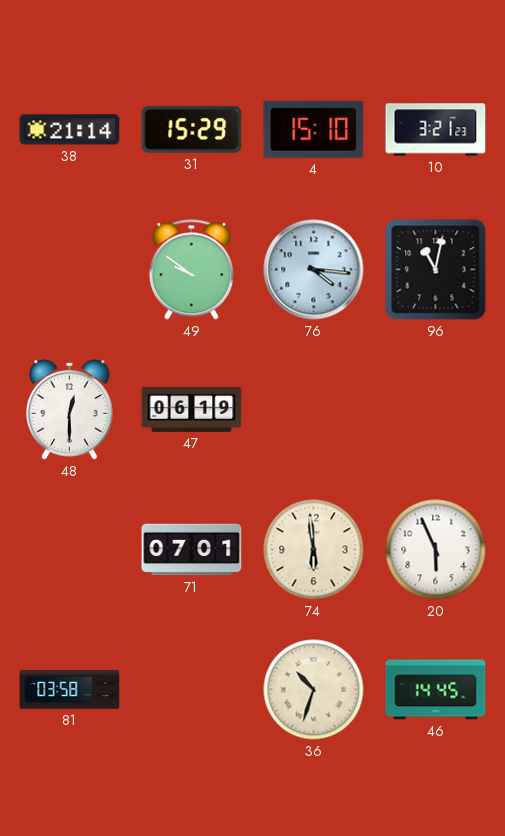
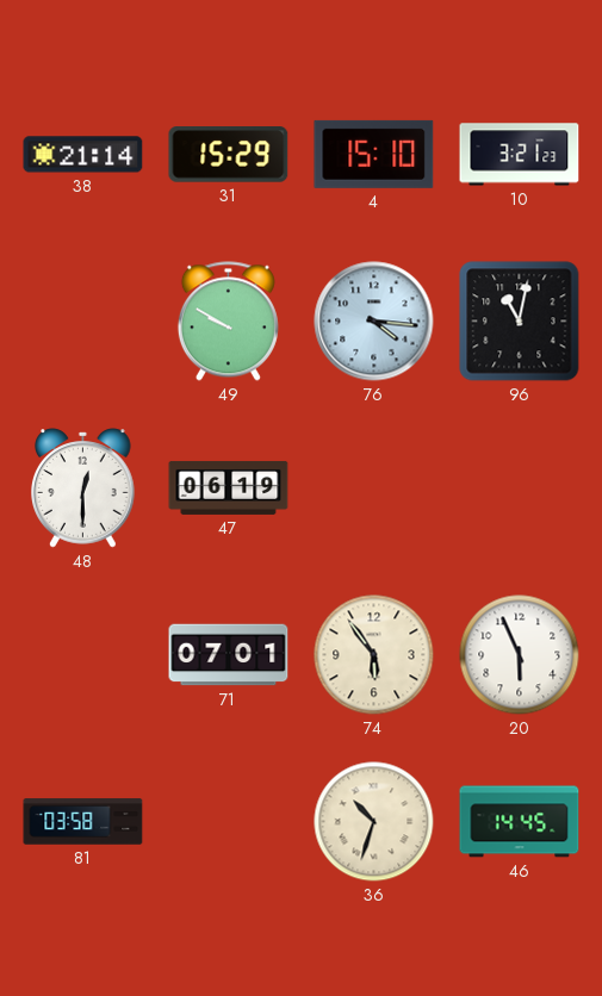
49: 9:51 -> 9:50
74: 5:59 -> 5:54
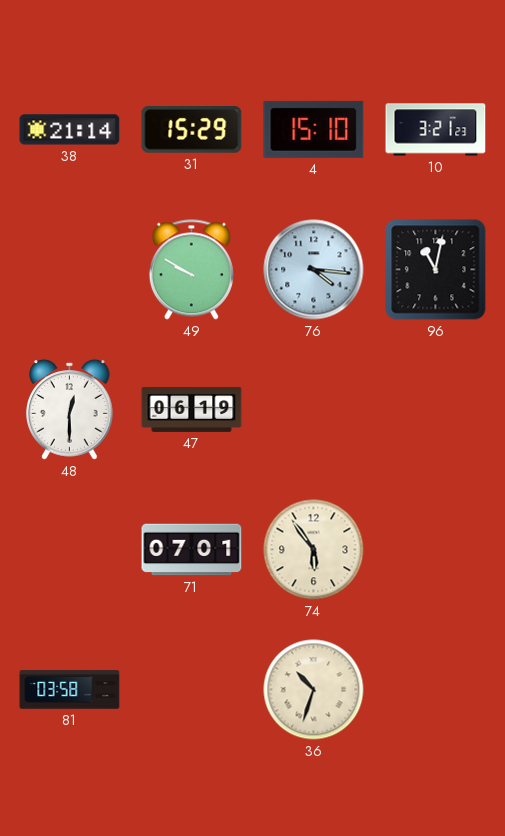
20: 5:56 -> none
46: 14:45 -> none
